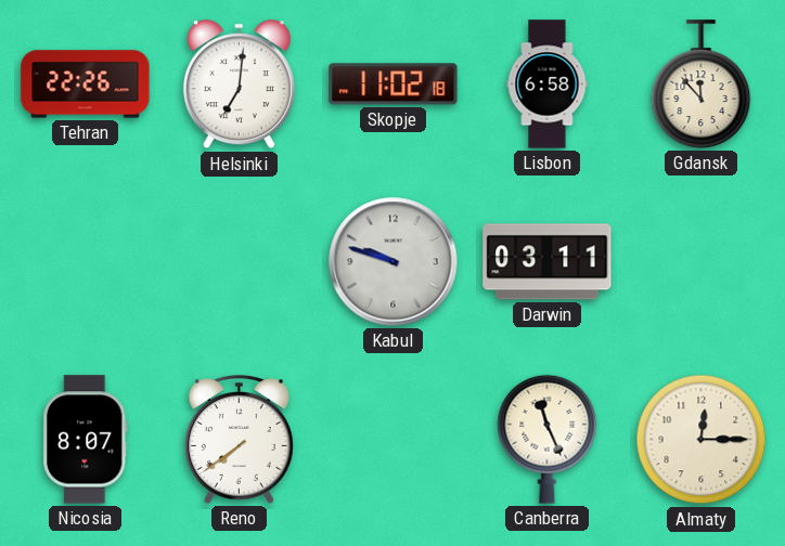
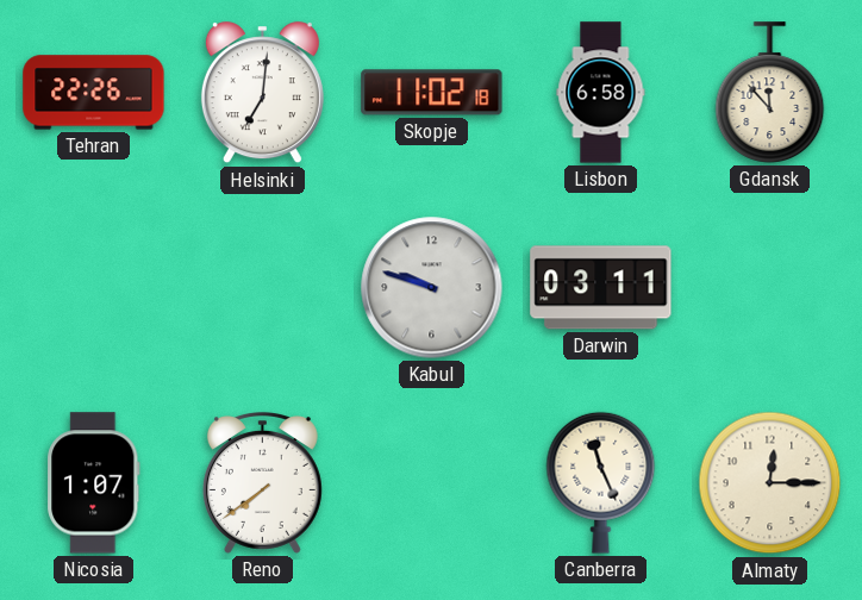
Nicosia: 8:07 -> 1:07
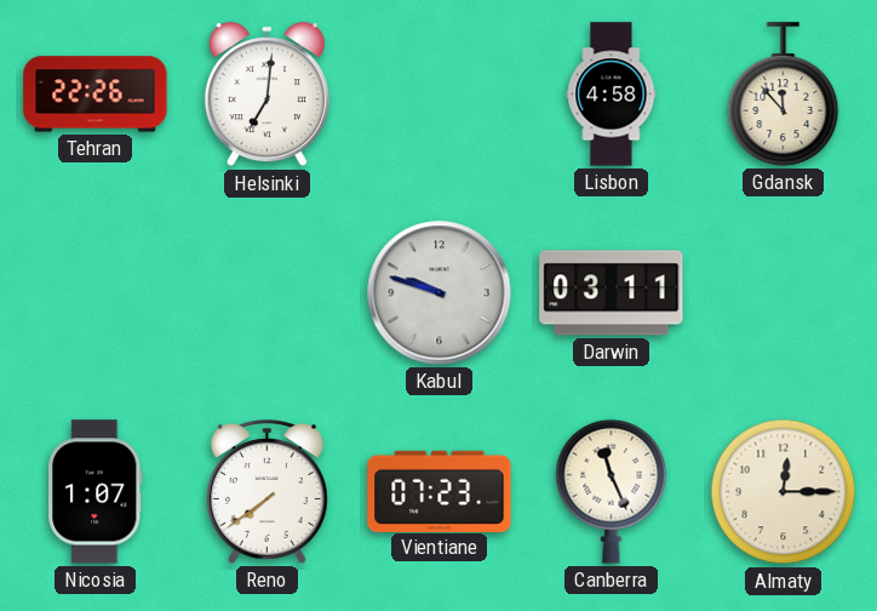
Skopje: 11:02 -> none
Lisbon: 6:58 -> 4:58
Vientiane: none -> 07:23
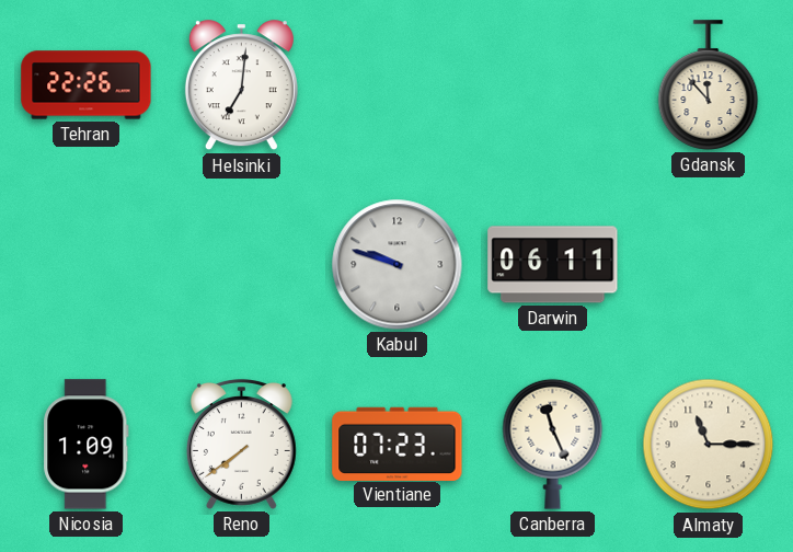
Lisbon: 4:58 -> none
Darwin: 03:11 -> 06:11
Nicosia: 1:07 -> 1:09
Almaty: 12:15 -> 11:15
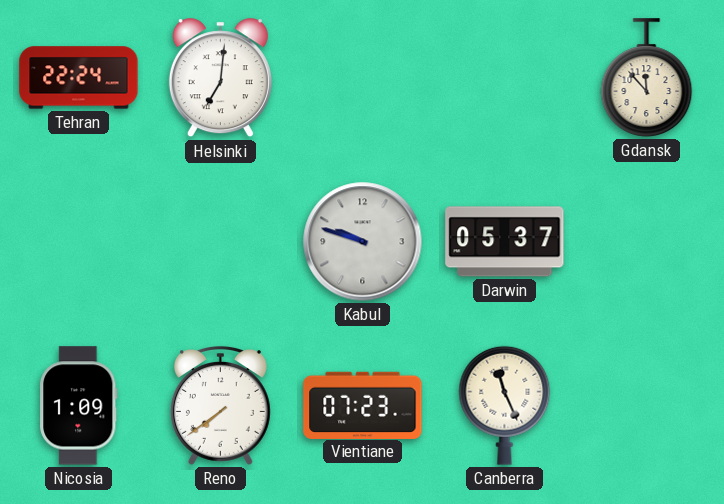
Tehran: 22:26 -> 22:24
Darwin: 06:11 -> 05:37
Almaty: 11:15 -> none
